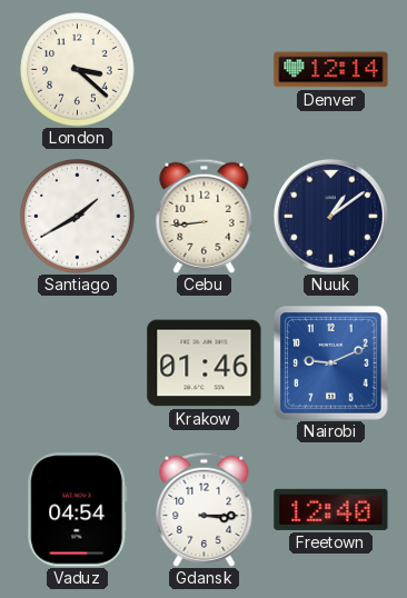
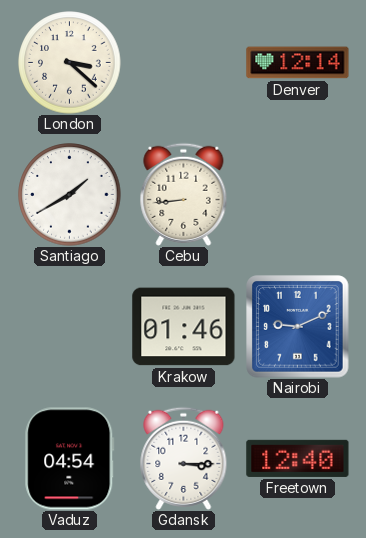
Nuuk: 1:09 -> none
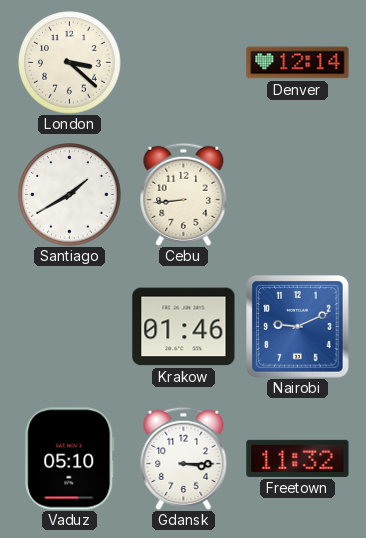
Vaduz: 04:54 -> 05:10
Freetown: 12:40 -> 11:32
